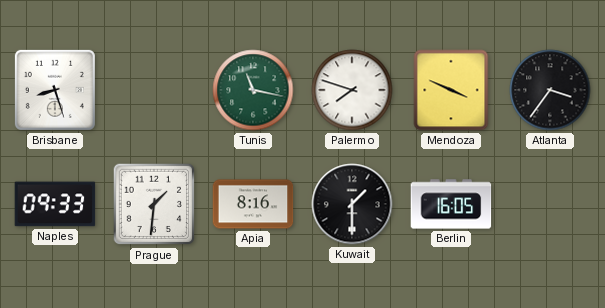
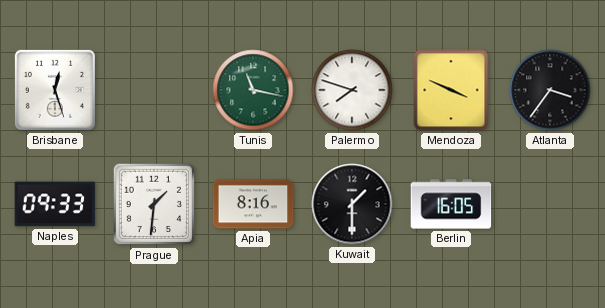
Brisbane: 8:27 -> 12:27
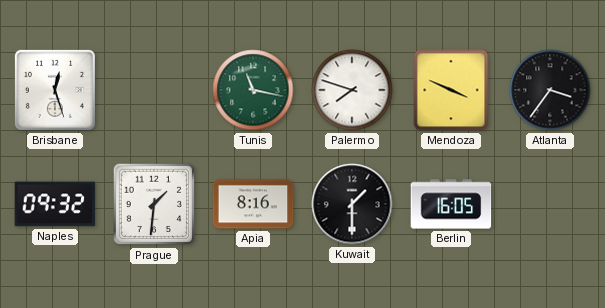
Naples: 09:33 -> 09:32
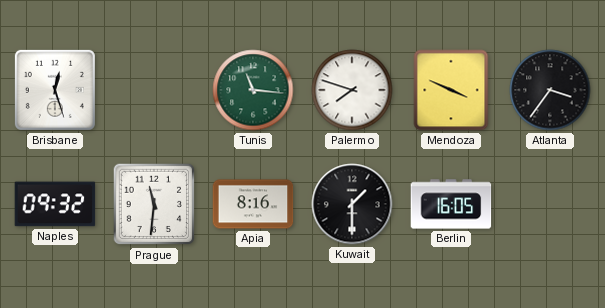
Tunis: 11:17 -> 11:16
Prague: 1:31 -> 11:31
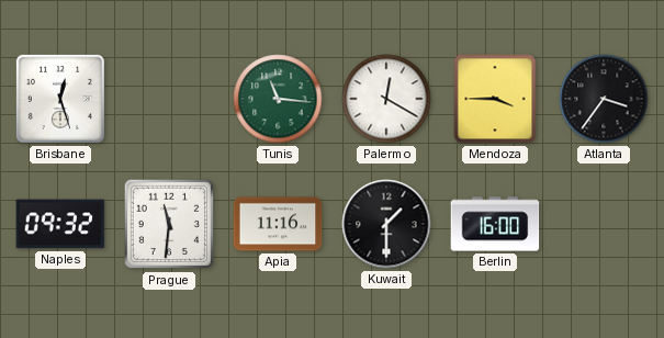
Palermo: 7:48 -> 12:20
Mendoza: 3:49 -> 3:45
Apia: 8:16 -> 11:16
Berlin: 16:05 -> 16:00
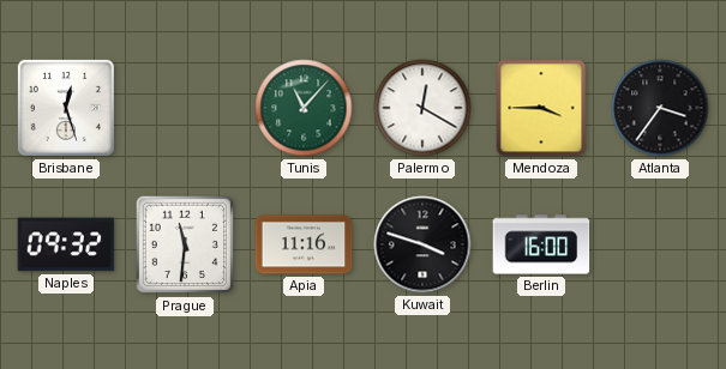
Tunis: 11:16 -> 11:07
Kuwait: 1:30 -> 3:48
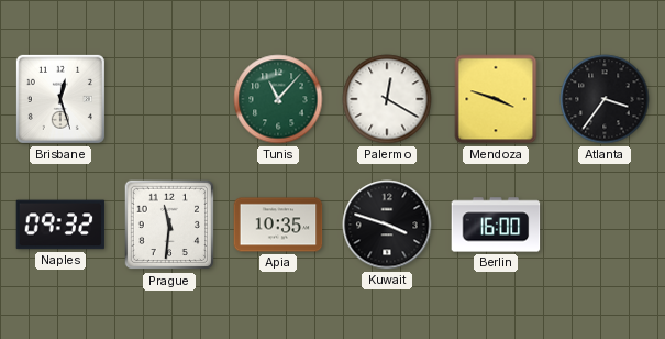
Mendoza: 3:45 -> 3:48
Apia: 11:16 -> 10:35
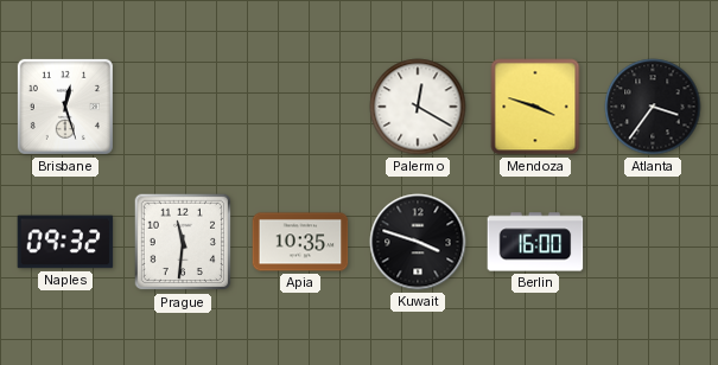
Tunis: 11:07 -> none
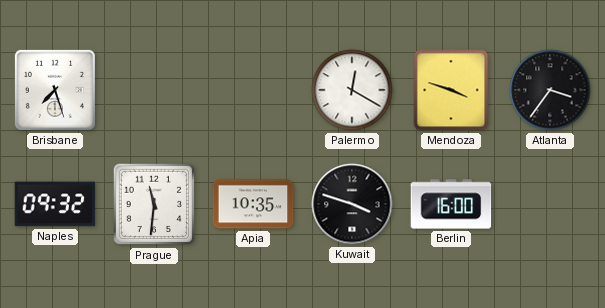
Brisbane: 12:27 -> 7:27
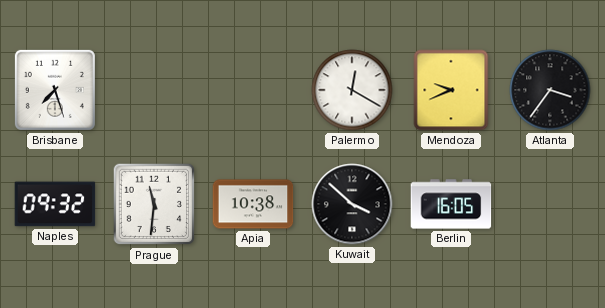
Mendoza: 3:48 -> 9:41
Apia: 10:35 -> 10:38
Kuwait: 3:48 -> 3:52
Berlin: 16:00 -> 16:05
